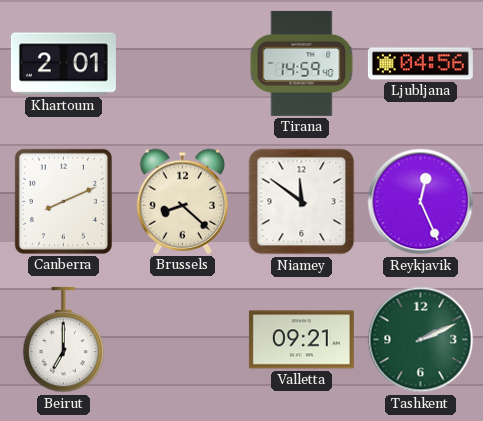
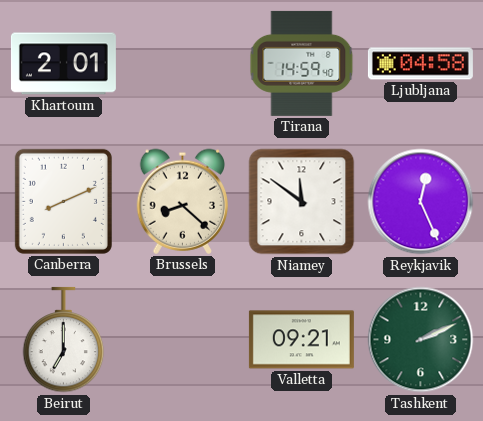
Ljubljana: 04:56 -> 04:58
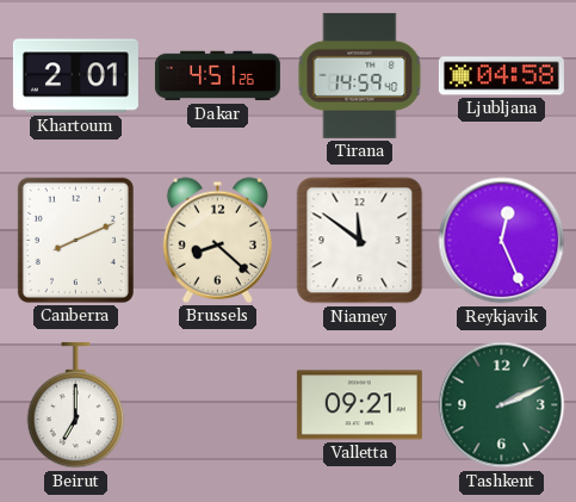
Dakar: none -> 4:51
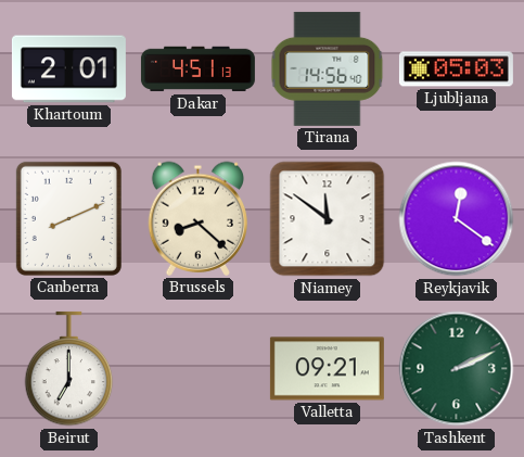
Dakar: 4:51:26 -> 4:51:13
Tirana: 14:59 -> 14:56
Ljubljana: 04:58 -> 05:03
Reykjavik: 12:26 -> 12:21
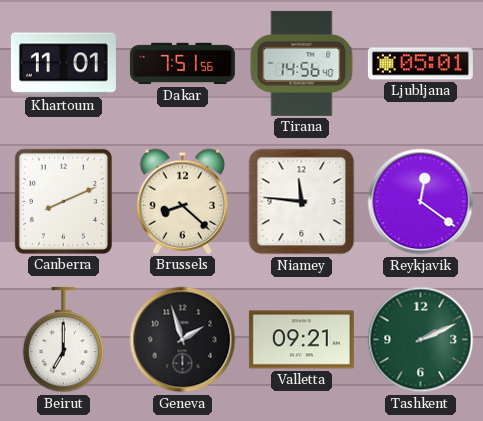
Khartoum: 2:01 -> 11:01
Dakar: 4:51 -> 7:51
Ljubljana: 05:03 -> 05:01
Niamey: 11:51 -> 11:46
Geneva: none -> 1:57
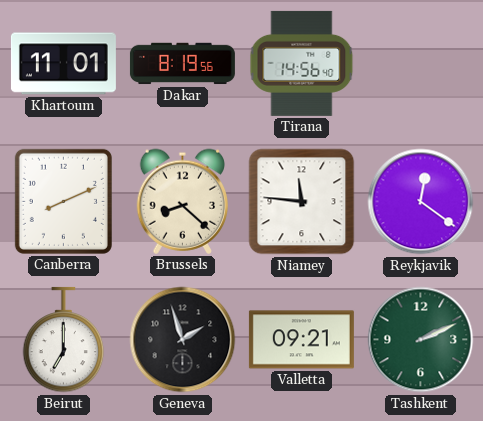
Dakar: 7:51 -> 8:19
Ljubljana: 05:01 -> none
